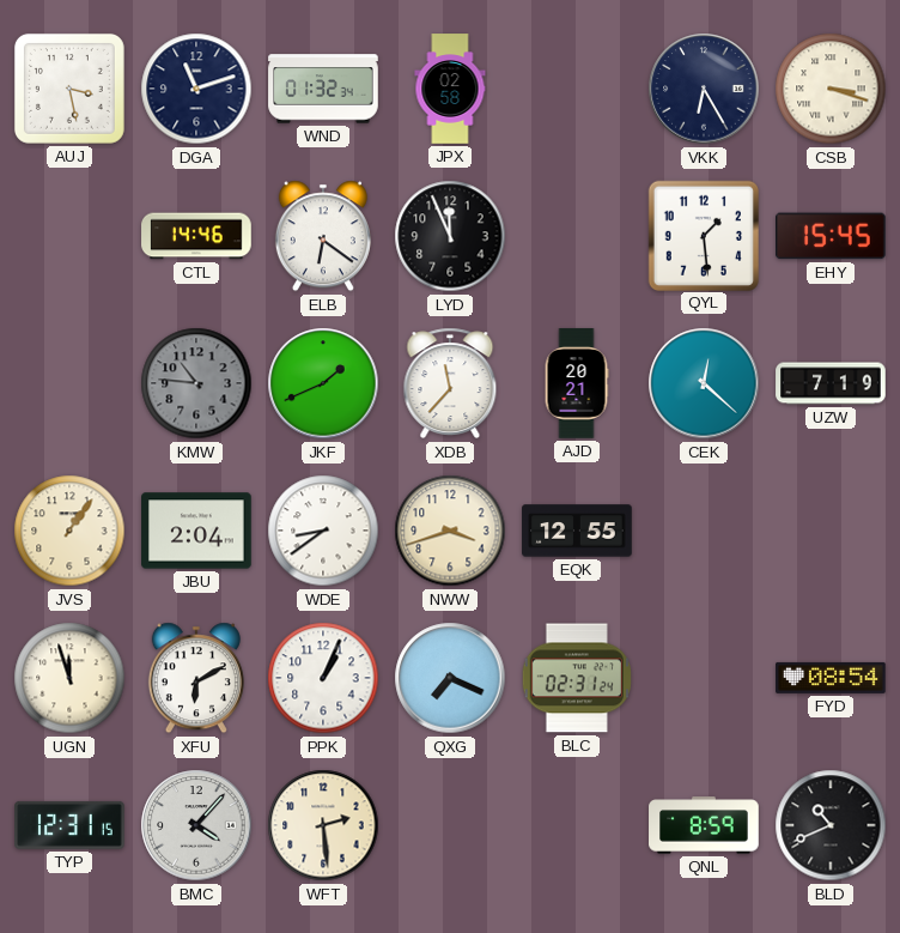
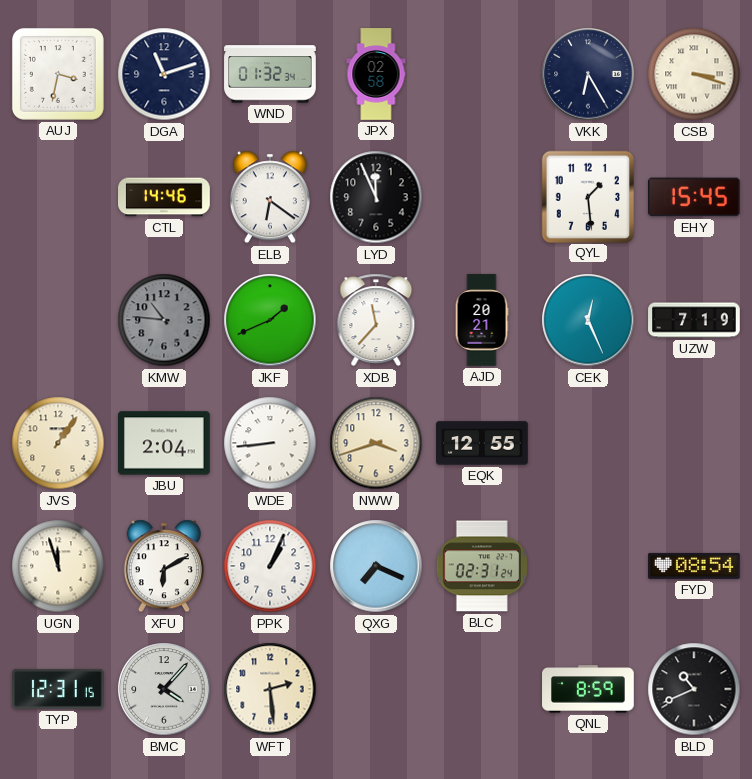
AUJ: 3:28 -> 3:32
CEK: 12:22 -> 12:26
WDE: 8:39 -> 8:44
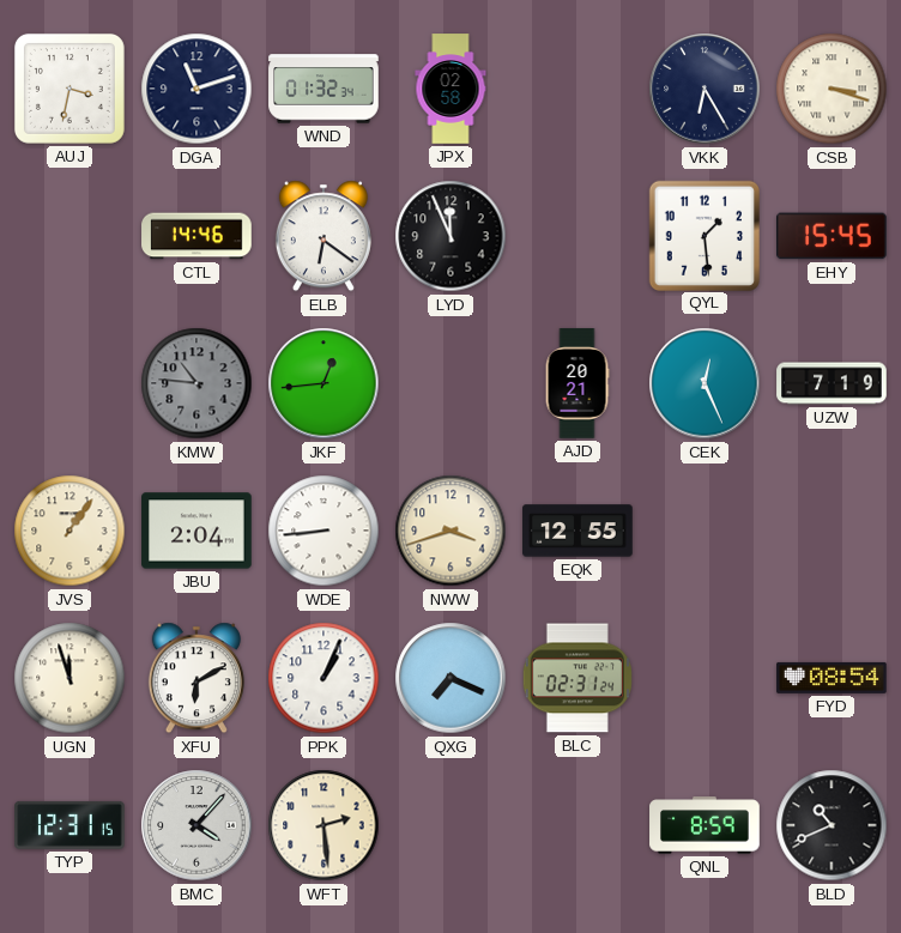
JKF: 1:41 -> 12:44
XDB: 11:37 -> none
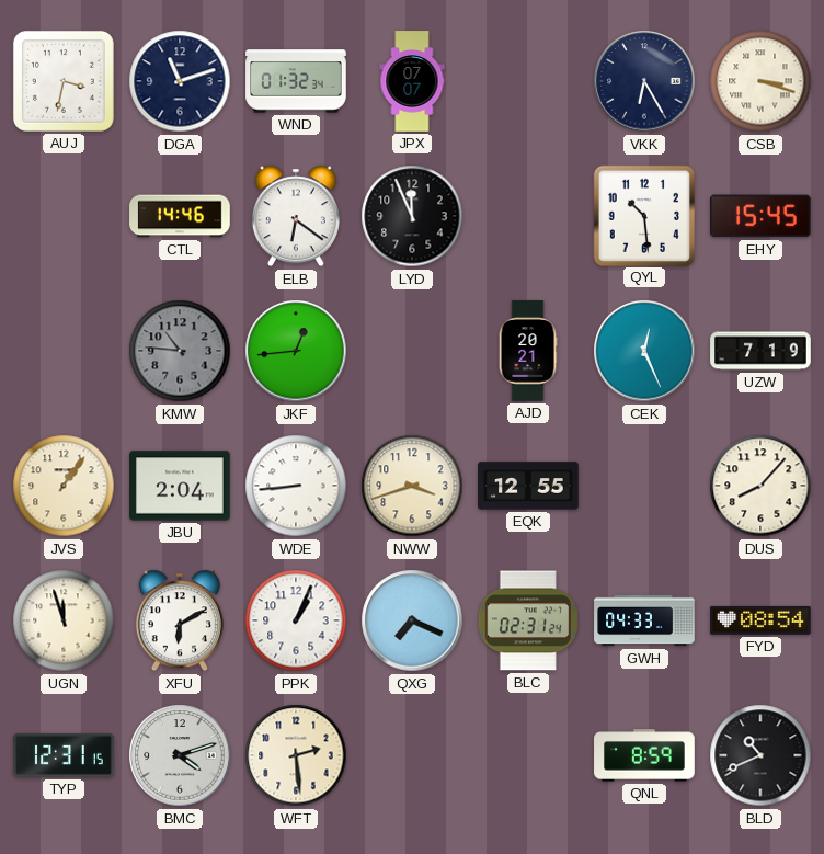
JPX: 02:58 -> 07:07
QYL: 1:29 -> 10:29
DUS: none -> 8:07
GWH: none -> 04:33
BMC: 4:07 -> 4:12
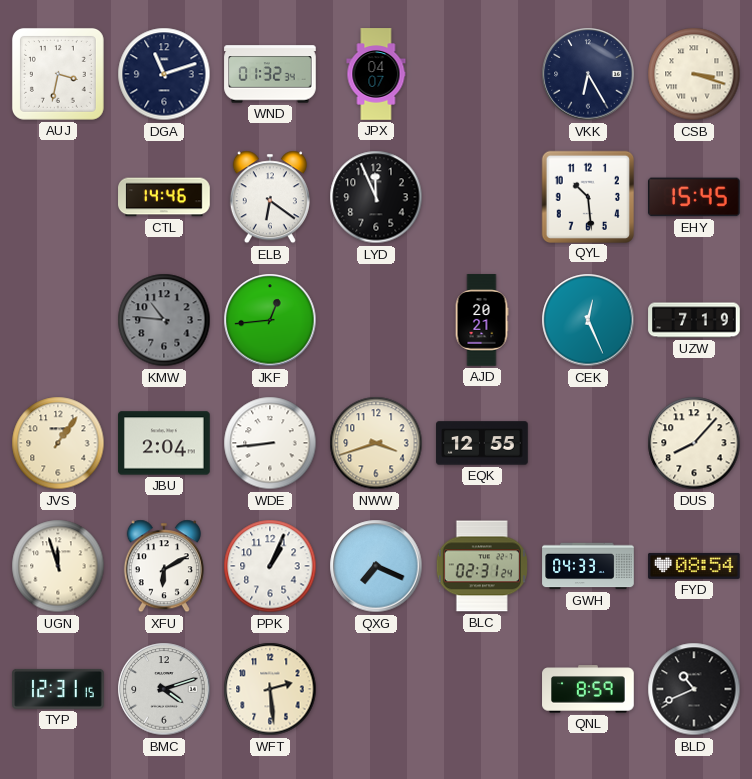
JPX: 07:07 -> 04:07
